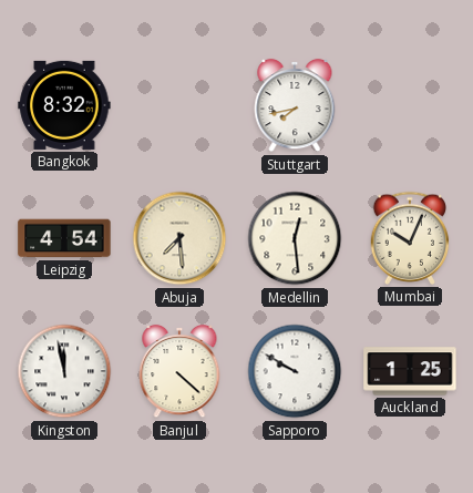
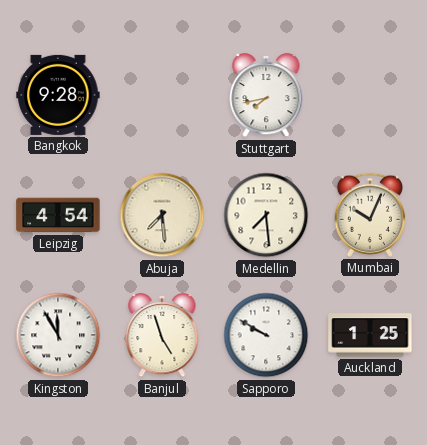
Bangkok: 8:32 -> 9:28
Medellin: 12:29 -> 7:29
Kingston: 11:58 -> 11:55
Banjul: 4:22 -> 4:57
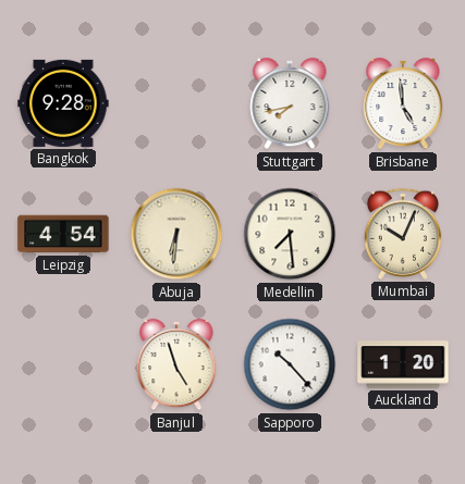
Brisbane: none -> 4:59
Abuja: 7:29 -> 6:31
Kingston: 11:55 -> none
Sapporo: 9:50 -> 10:23
Auckland: 1:25 -> 1:20
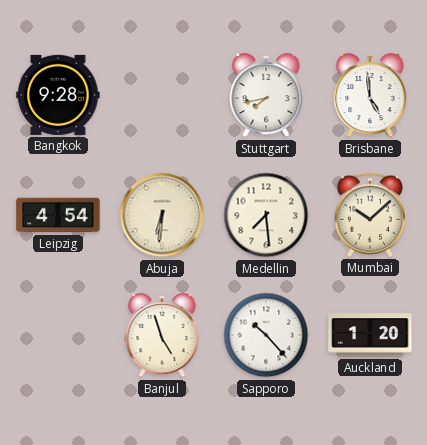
Mumbai: 10:04 -> 10:08
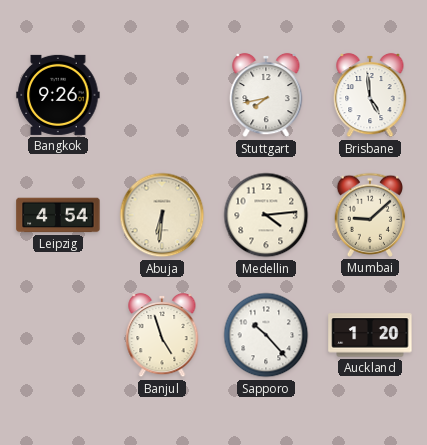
Bangkok: 9:28 -> 9:26
Medellin: 7:29 -> 4:14
Mumbai: 10:08 -> 9:08
